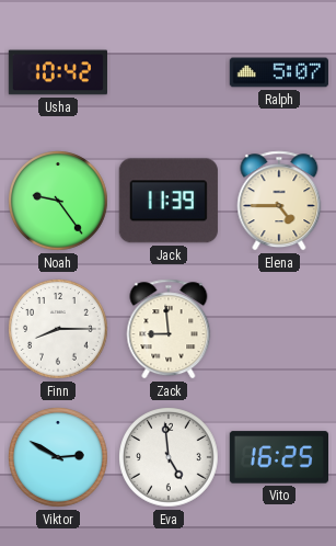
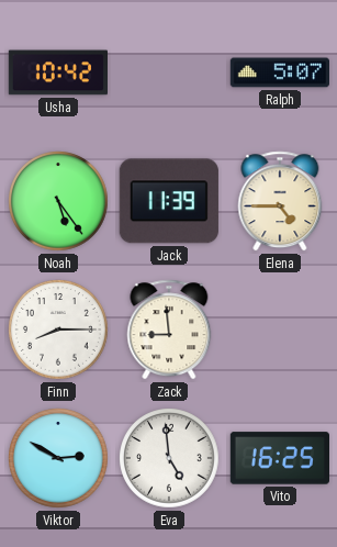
Noah: 9:24 -> 5:24
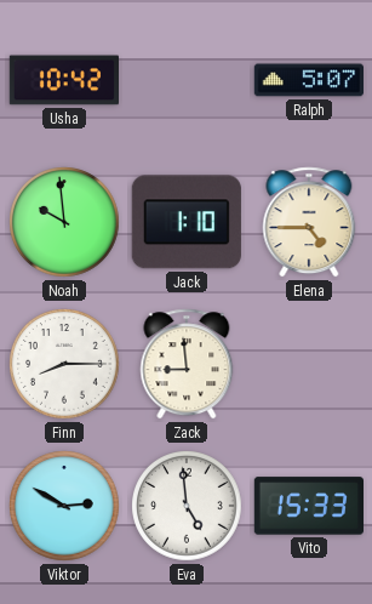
Noah: 5:24 -> 9:59
Jack: 11:39 -> 1:10
Vito: 16:25 -> 15:33
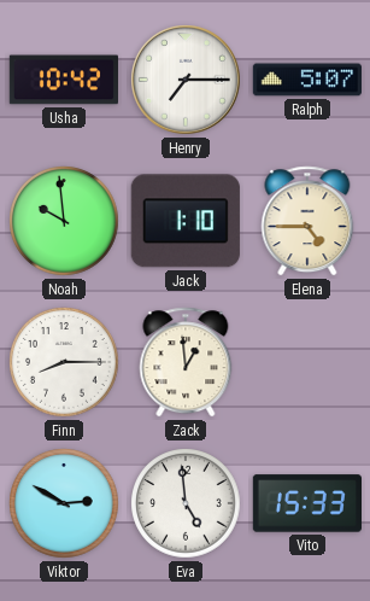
Henry: none -> 7:15
Zack: 8:59 -> 12:59
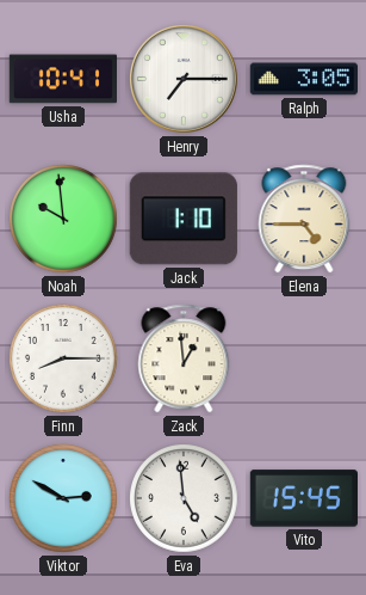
Usha: 10:42 -> 10:41
Ralph: 5:07 -> 3:05
Vito: 15:33 -> 15:45
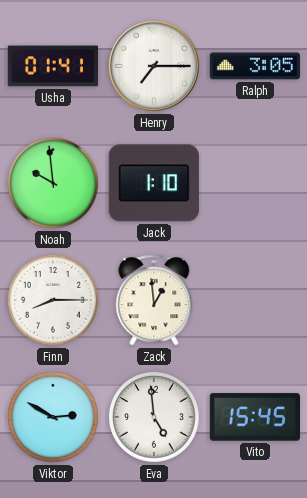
Usha: 10:41 -> 01:41
Elena: 4:45 -> none
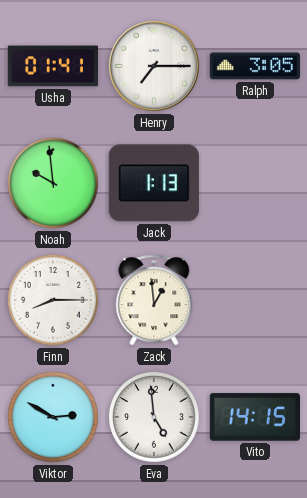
Jack: 1:10 -> 1:13
Vito: 15:45 -> 14:15
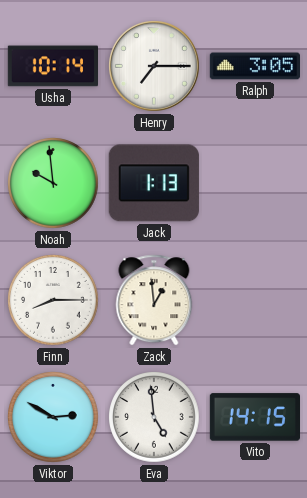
Usha: 01:41 -> 10:14
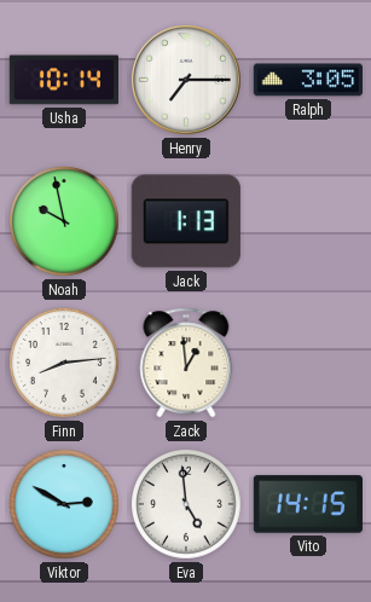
Noah: 9:59 -> 9:58
Finn: 8:15 -> 8:14
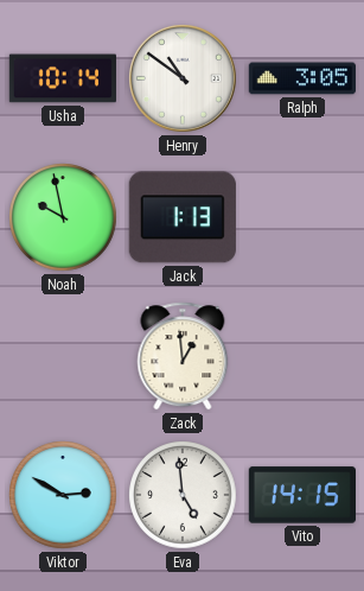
Henry: 7:15 -> 10:51
Finn: 8:14 -> none
